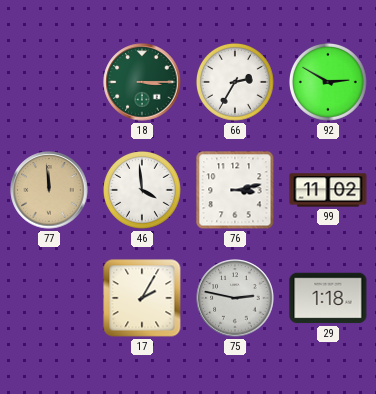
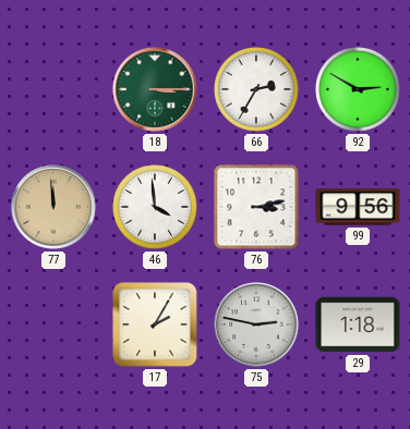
99: 11:02 -> 9:56
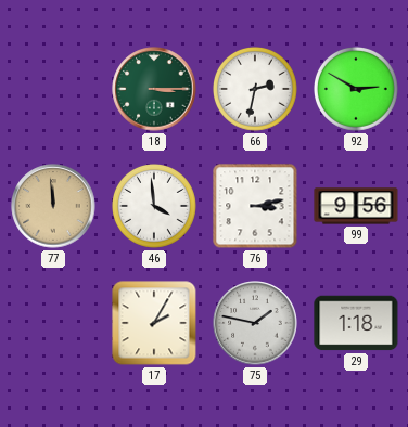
66: 2:35 -> 2:32
75: 2:47 -> 1:47
